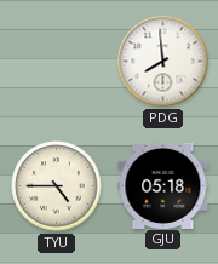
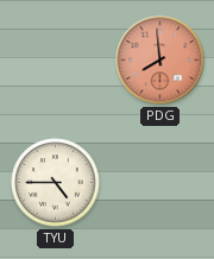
PDG dial: white -> salmon
GJU: 05:18 -> none
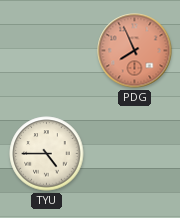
PDG: 7:59 -> 7:56
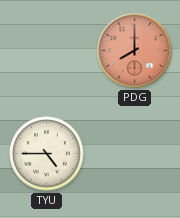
PDG: 7:56 -> 8:00
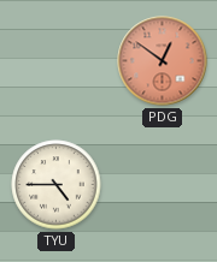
PDG: 8:00 -> 12:51
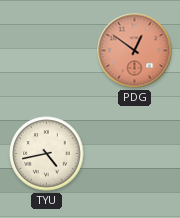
TYU: 4:45 -> 4:43
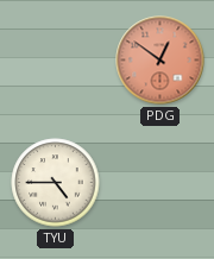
TYU: 4:43 -> 4:45
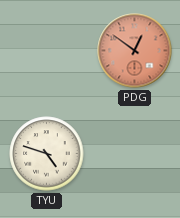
TYU: 4:45 -> 4:48
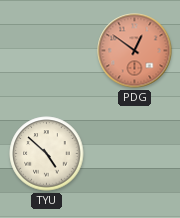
TYU: 4:48 -> 4:52
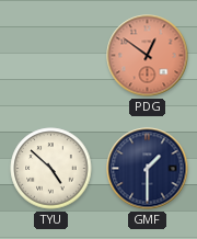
GMF: none -> 1:30
